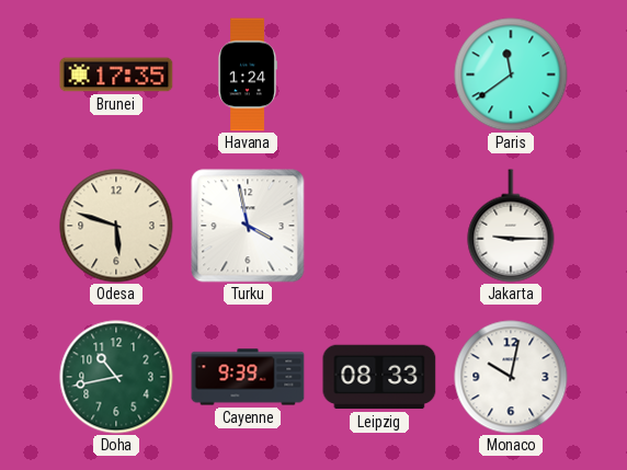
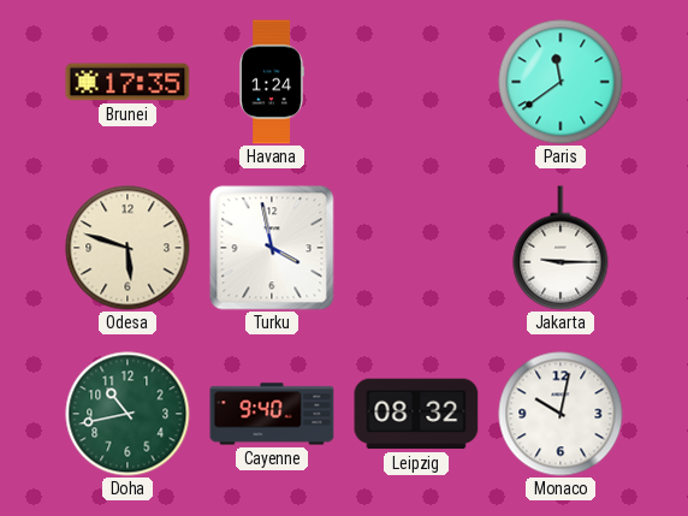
Cayenne: 9:39 -> 9:40
Leipzig: 08:33 -> 08:32
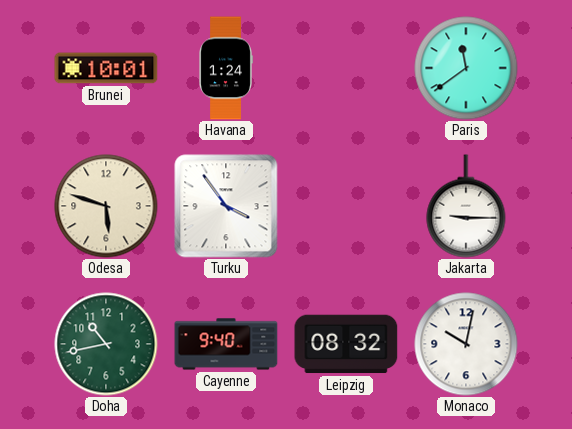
Brunei: 17:35 -> 10:01
Turku: 3:58 -> 3:54
